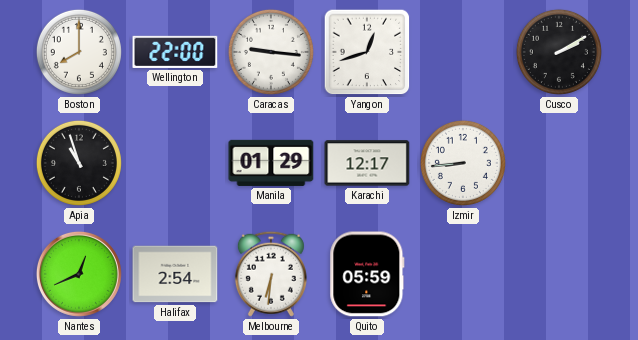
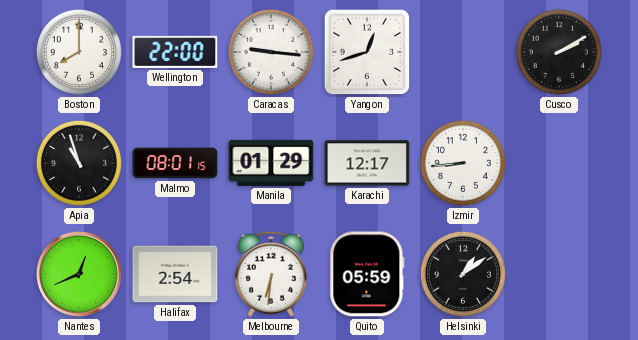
Malmo: none -> 08:01
Helsinki: none -> 1:09
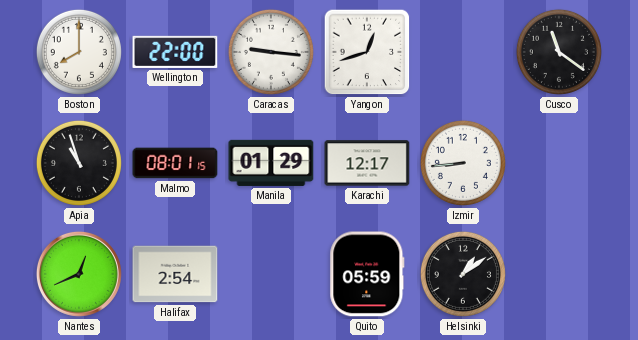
Cusco: 2:10 -> 11:21
Melbourne: 6:31 -> none
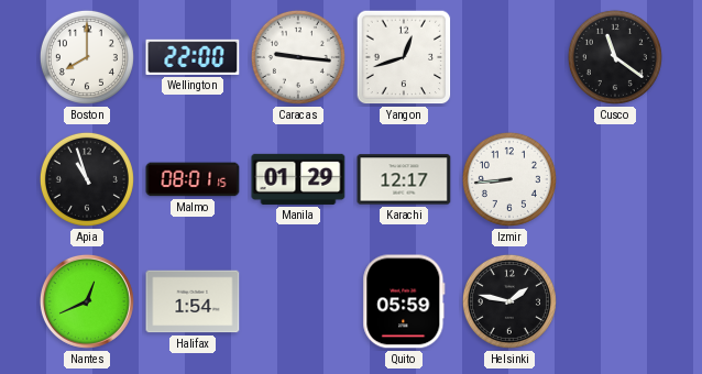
Halifax: 2:54 -> 1:54
Helsinki: 1:09 -> 1:47
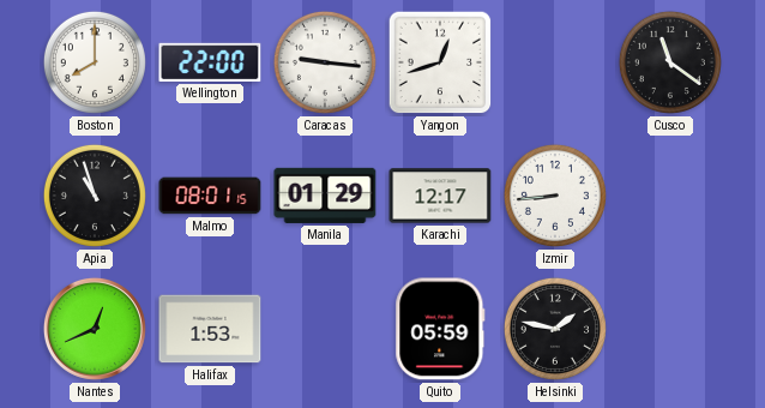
Halifax: 1:54 -> 1:53
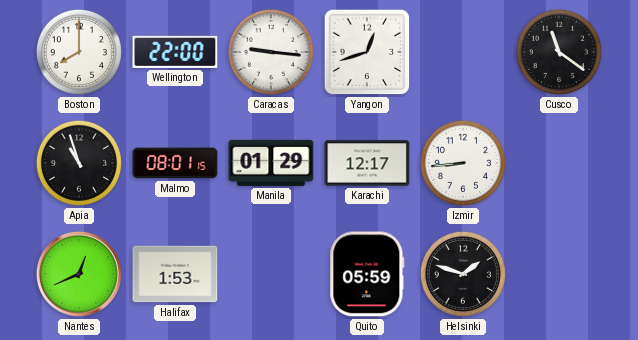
Helsinki: 1:47 -> 1:48
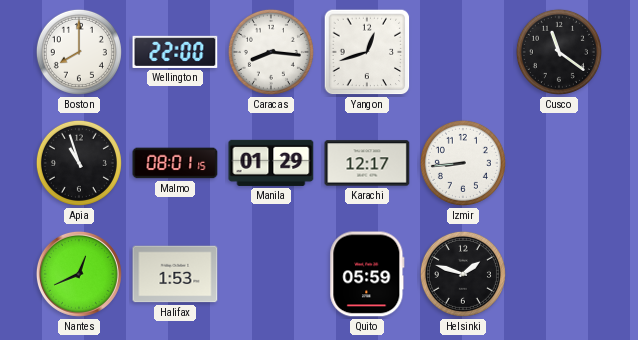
Caracas: 9:16 -> 8:16
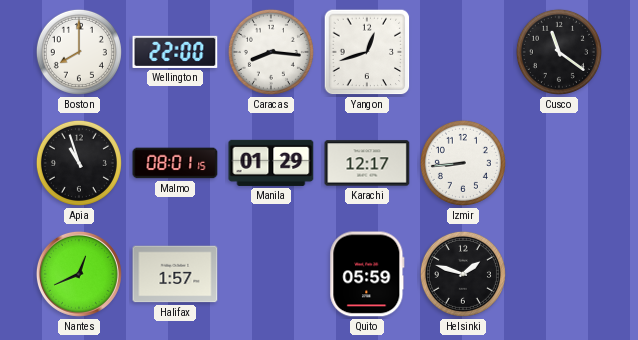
Halifax: 1:53 -> 1:57
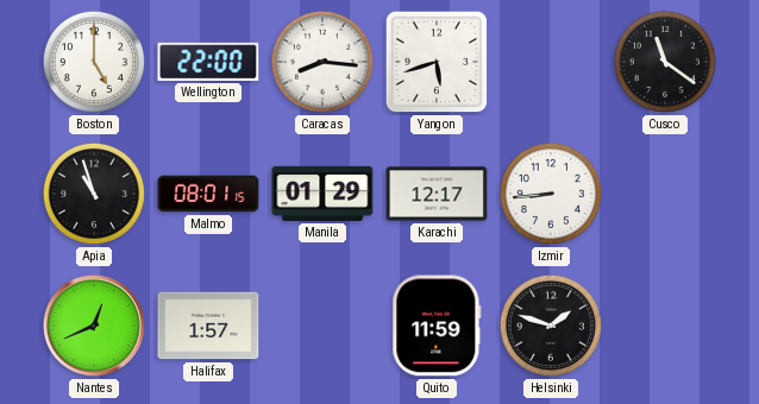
Boston: 8:00 -> 5:00
Yangon: 12:42 -> 5:42
Quito: 05:59 -> 11:59
